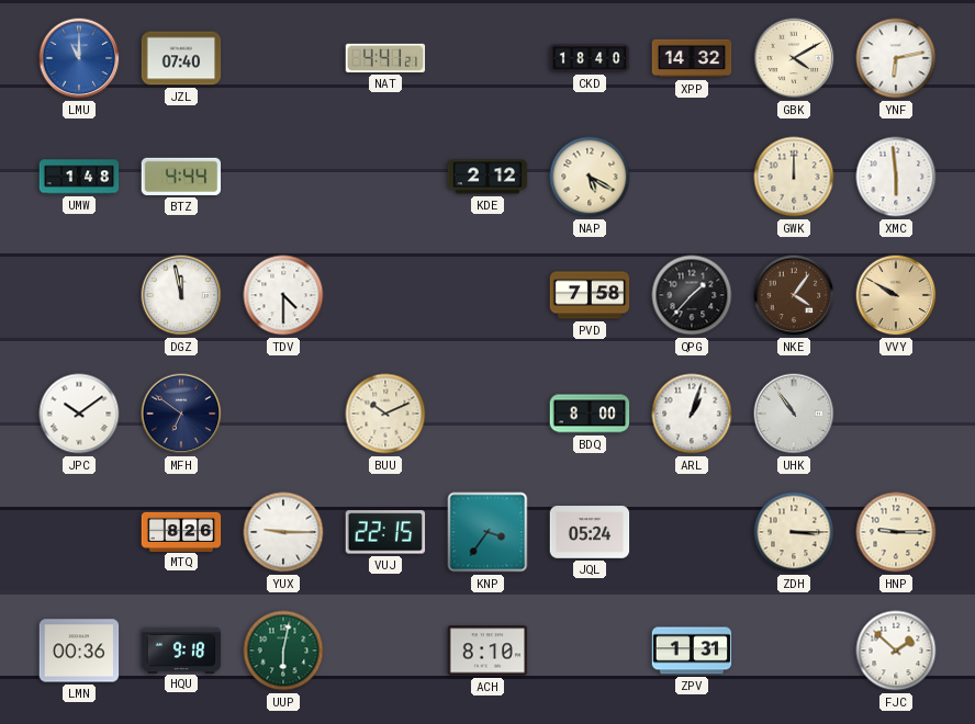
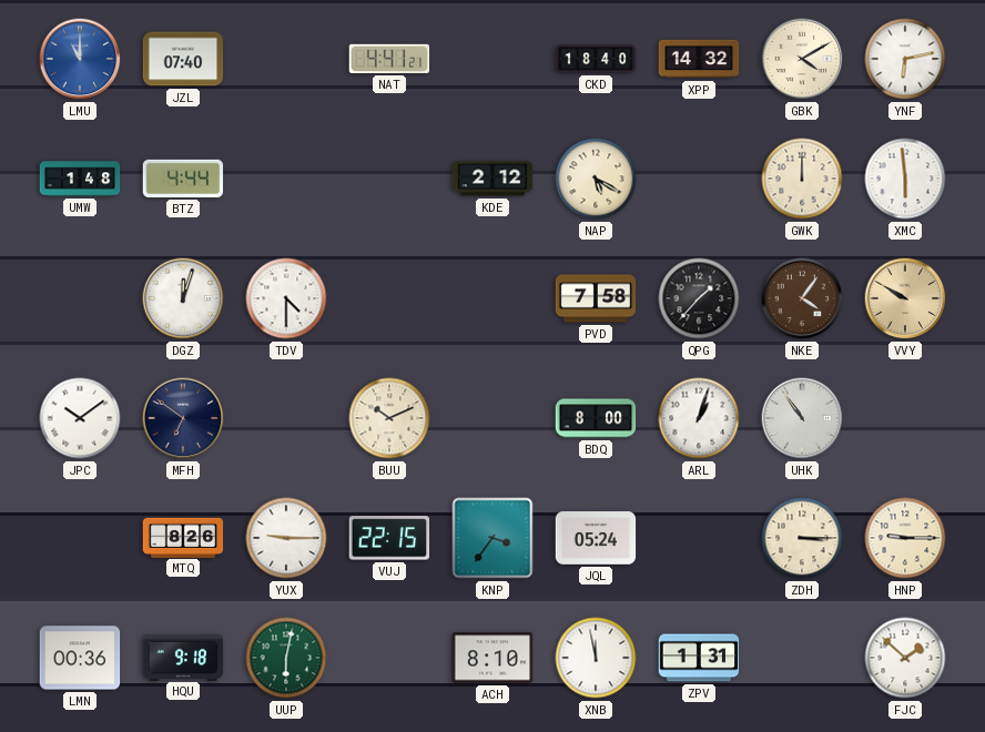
DGZ: 11:58 -> 12:03
XNB: none -> 11:58
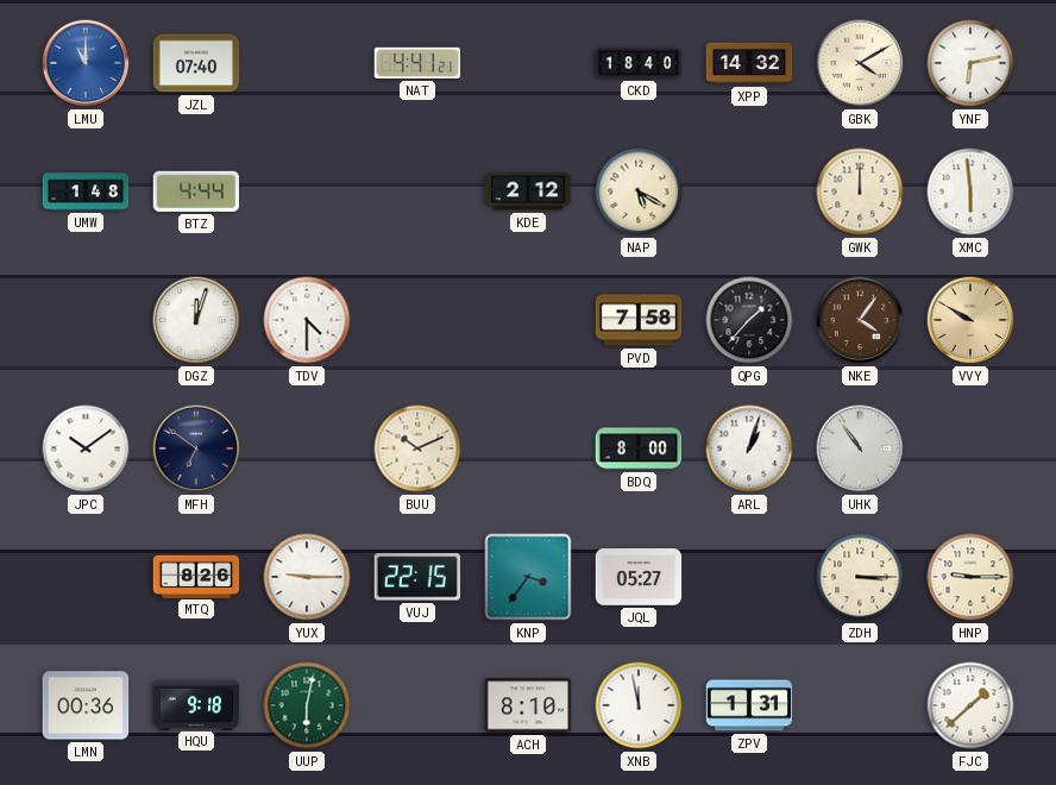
JQL: 05:24 -> 05:27
FJC: 1:52 -> 1:38
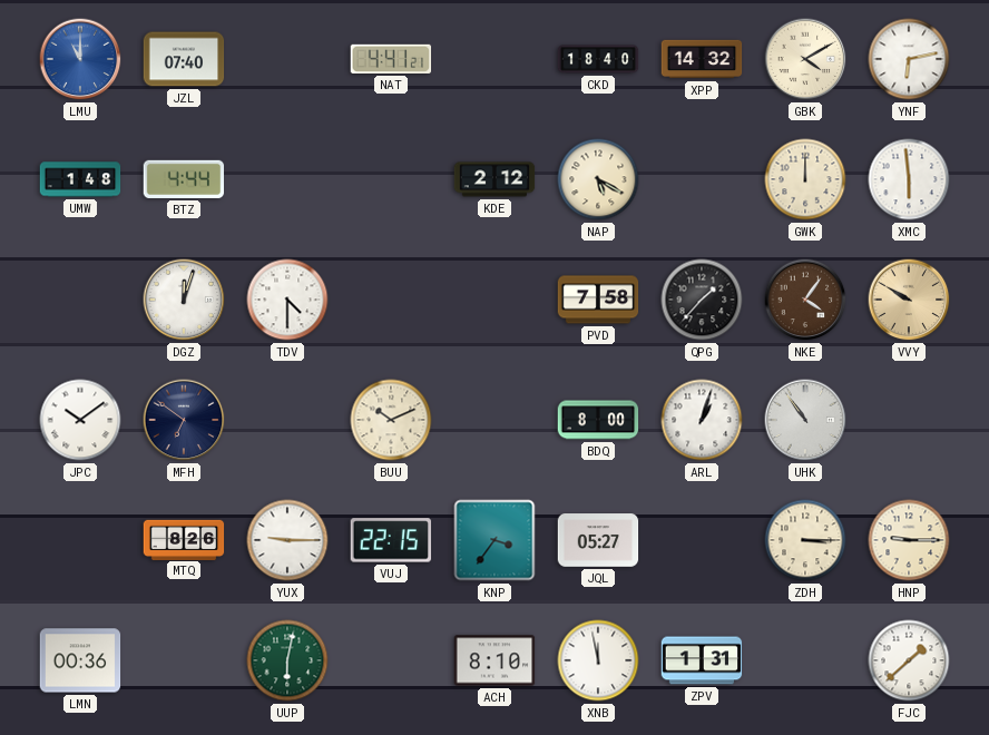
HQU: 9:18 -> none
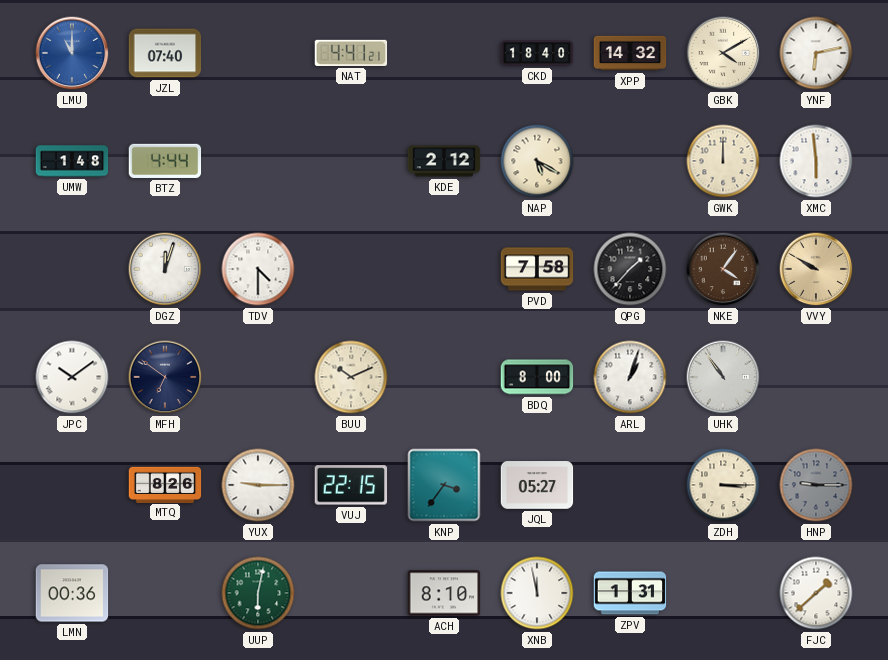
HNP dial: cream -> grey
